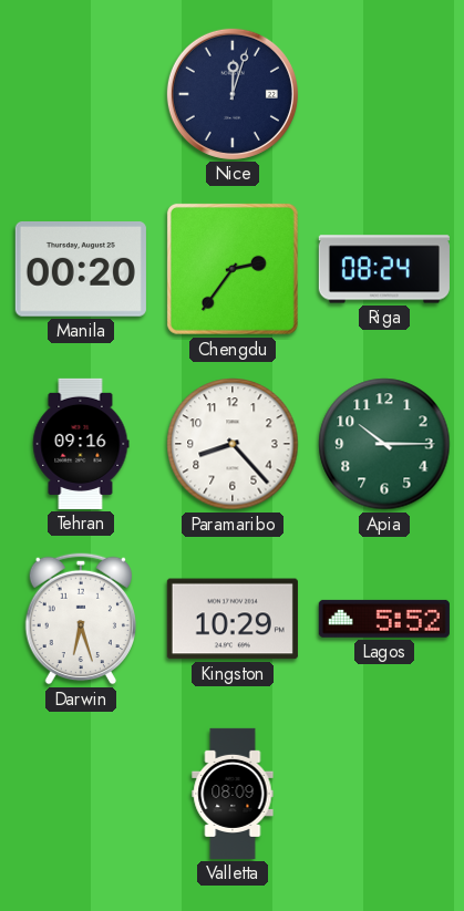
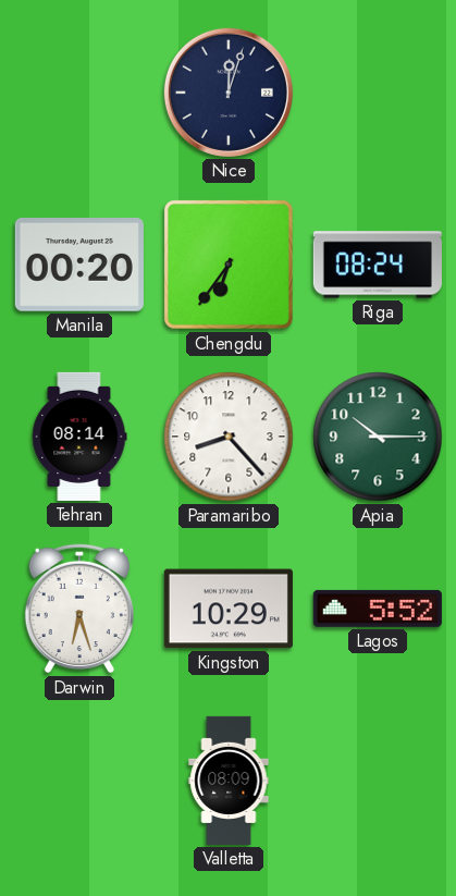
Chengdu: 2:36 -> 6:36
Tehran: 09:16 -> 08:14
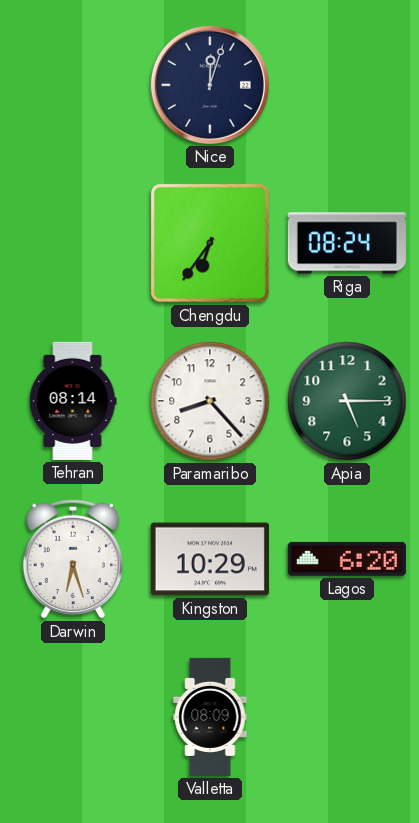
Manila: 00:20 -> none
Apia: 10:15 -> 5:15
Lagos: 5:52 -> 6:20
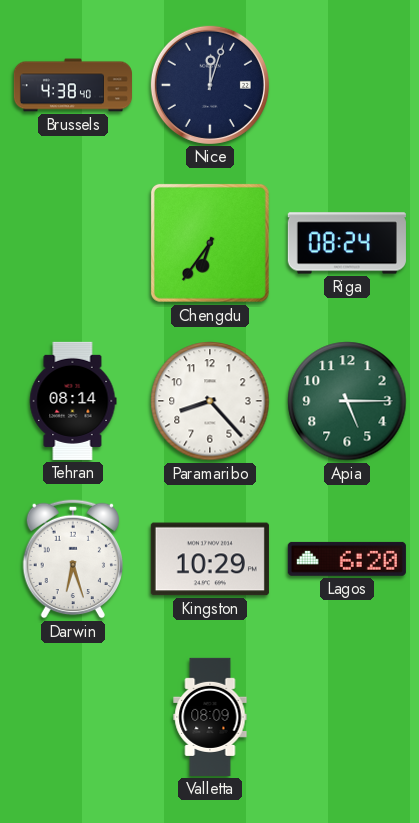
Brussels: none -> 4:38
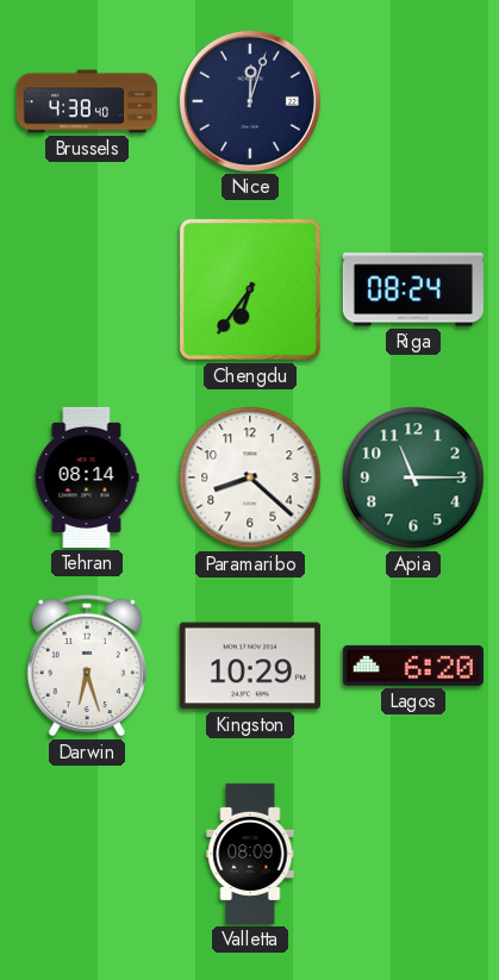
Paramaribo: 8:23 -> 8:22
Apia: 5:15 -> 11:15
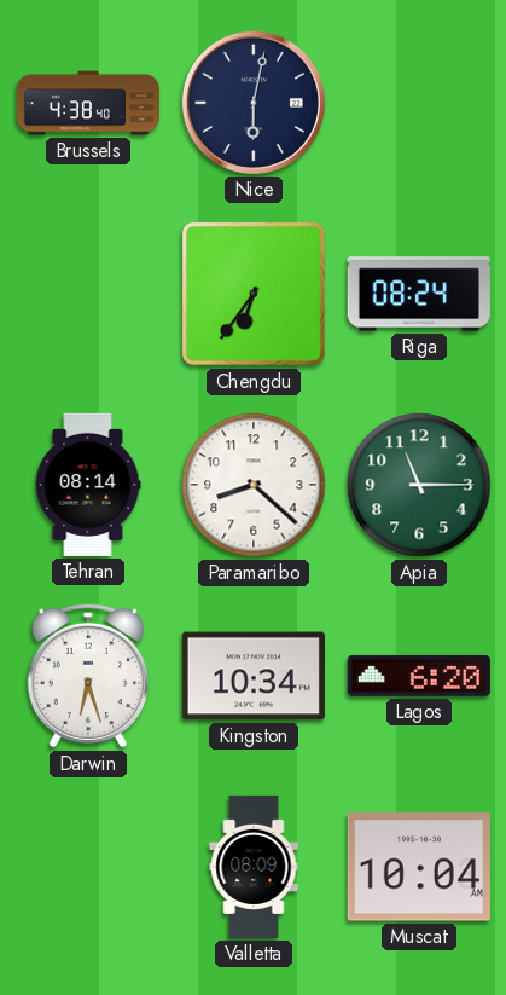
Nice: 12:03 -> 6:02
Kingston: 10:29 -> 10:34
Muscat: none -> 10:04
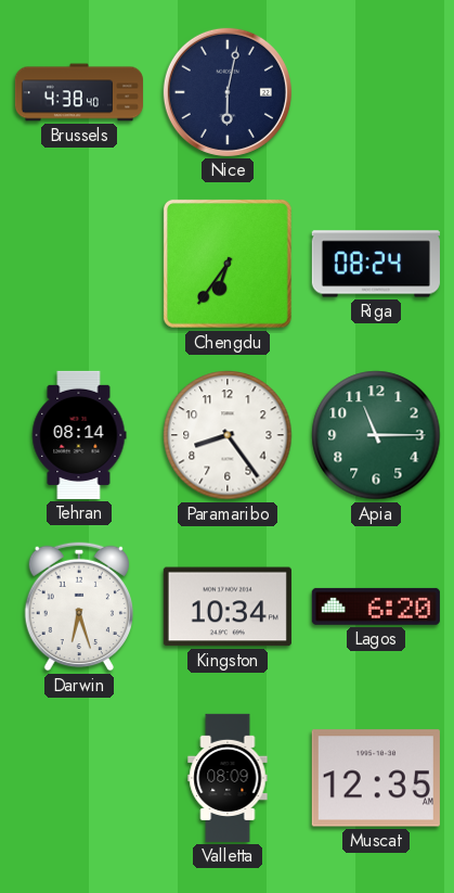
Paramaribo: 8:22 -> 8:24
Muscat: 10:04 -> 12:35
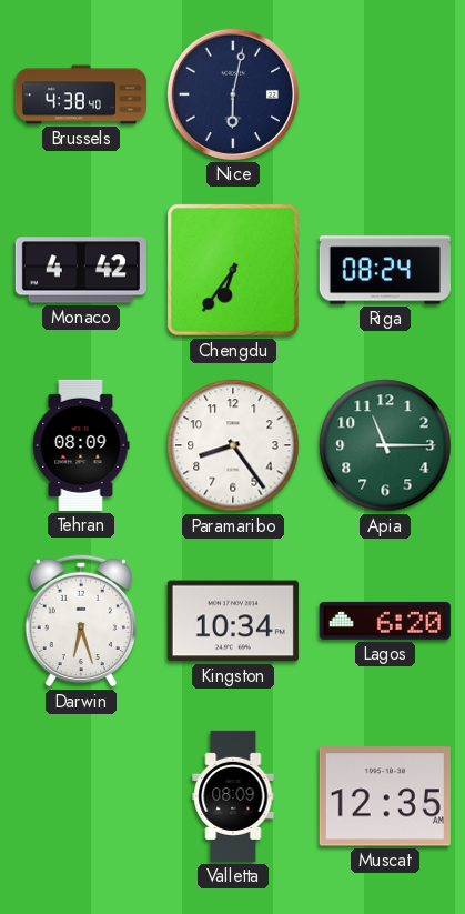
Monaco: none -> 4:42
Tehran: 08:14 -> 08:09
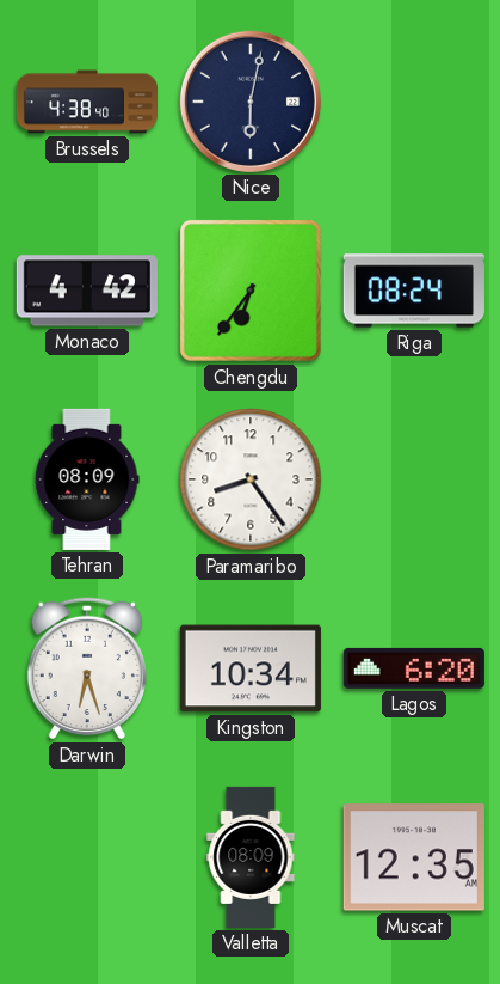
Apia: 11:15 -> none
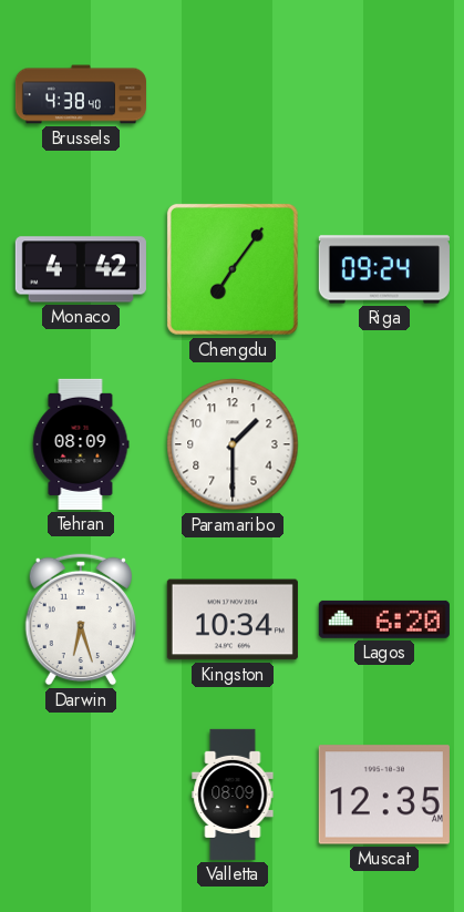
Nice: 6:02 -> none
Chengdu: 6:36 -> 7:06
Riga: 08:24 -> 09:24
Paramaribo: 8:24 -> 1:30
